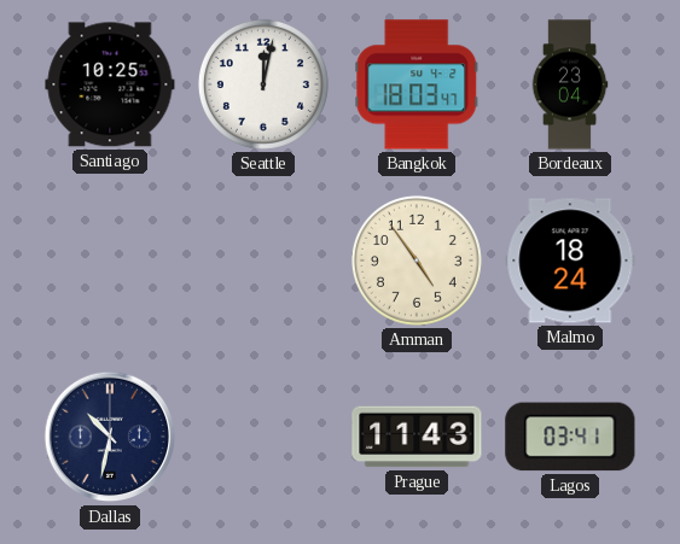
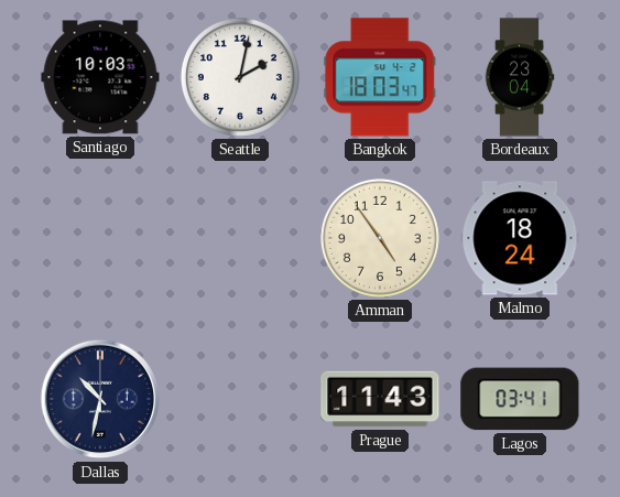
Santiago: 10:25 -> 10:03
Seattle: 12:02 -> 2:02
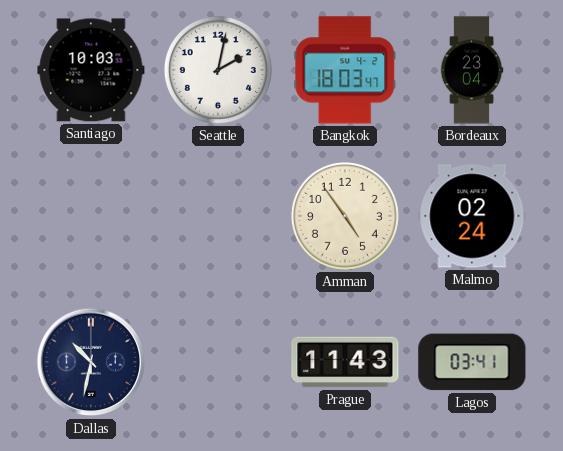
Malmo: 18:24 -> 02:24
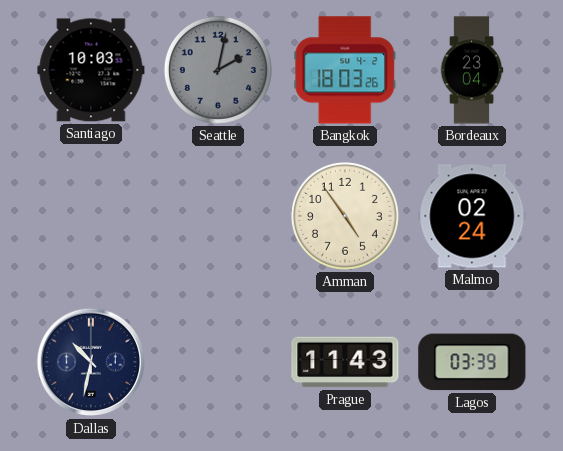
Seattle dial: white -> grey
Bangkok: 18:03:47 -> 18:03:26
Lagos: 03:41 -> 03:39
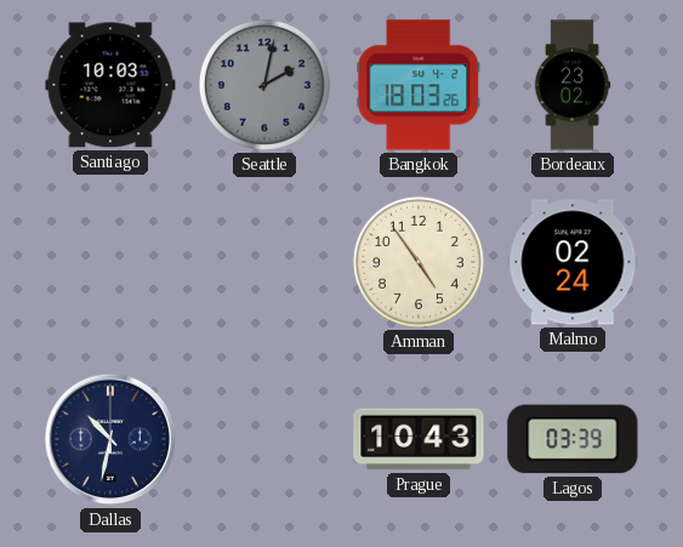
Bordeaux: 23:04 -> 23:02
Prague: 11:43 -> 10:43
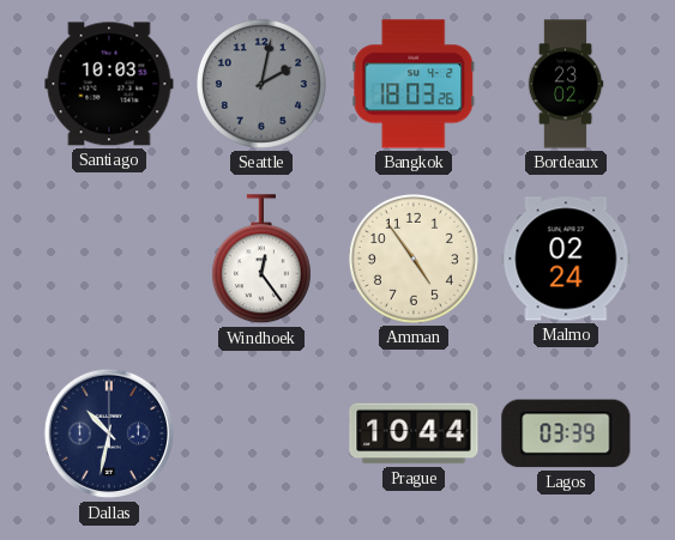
Windhoek: none -> 12:24
Prague: 10:43 -> 10:44
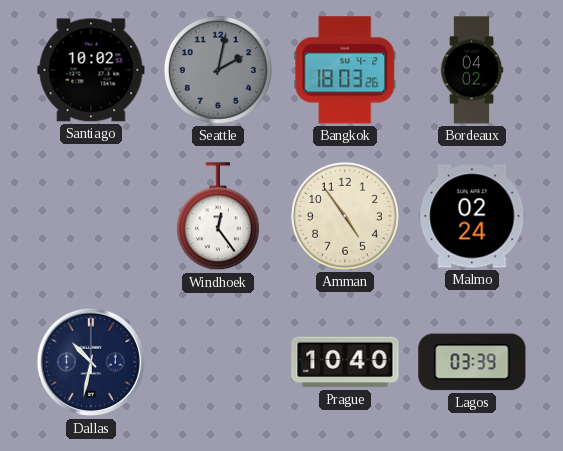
Santiago: 10:03 -> 10:02
Bordeaux: 23:02 -> 04:02
Prague: 10:44 -> 10:40
